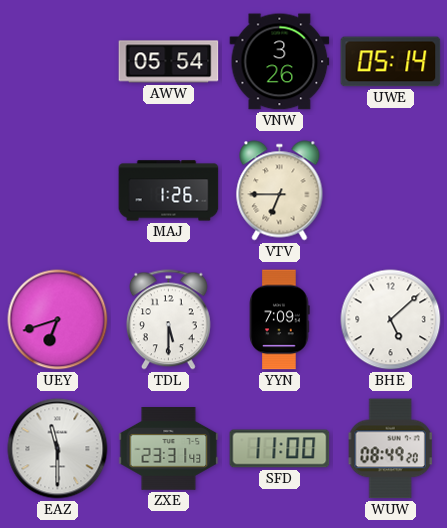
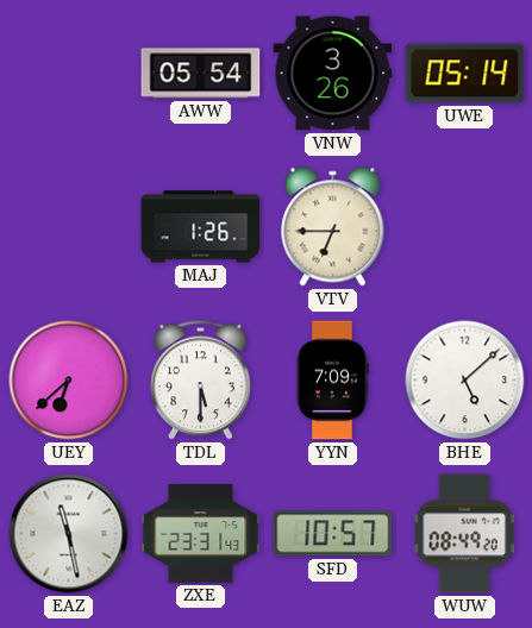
UEY: 6:42 -> 6:38
EAZ: 11:30 -> 11:28
SFD: 11:00 -> 10:57
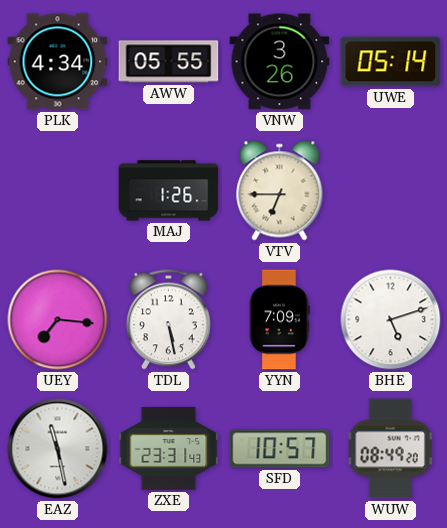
PLK: none -> 4:34
AWW: 05:54 -> 05:55
UEY: 6:38 -> 7:16
TDL: 5:30 -> 5:28
BHE: 5:08 -> 5:12
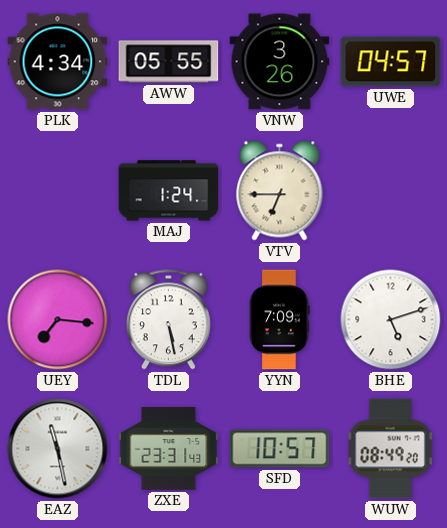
UWE: 05:14 -> 04:57
MAJ: 1:26 -> 1:24
